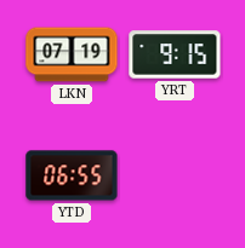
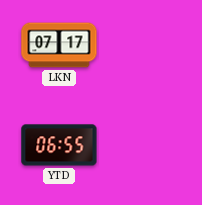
LKN: 07:19 -> 07:17
YRT: 9:15 -> none
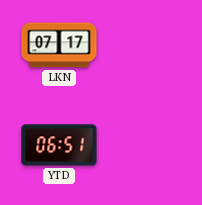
YTD: 06:55 -> 06:51
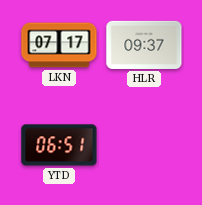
HLR: none -> 09:37
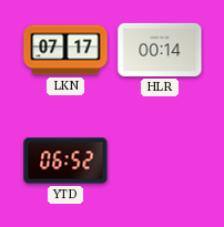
HLR: 09:37 -> 00:14
YTD: 06:51 -> 06:52
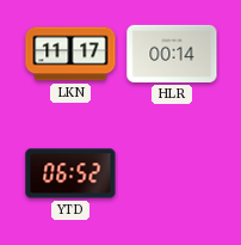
LKN: 07:17 -> 11:17
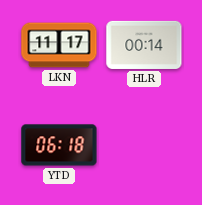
YTD: 06:52 -> 06:18
